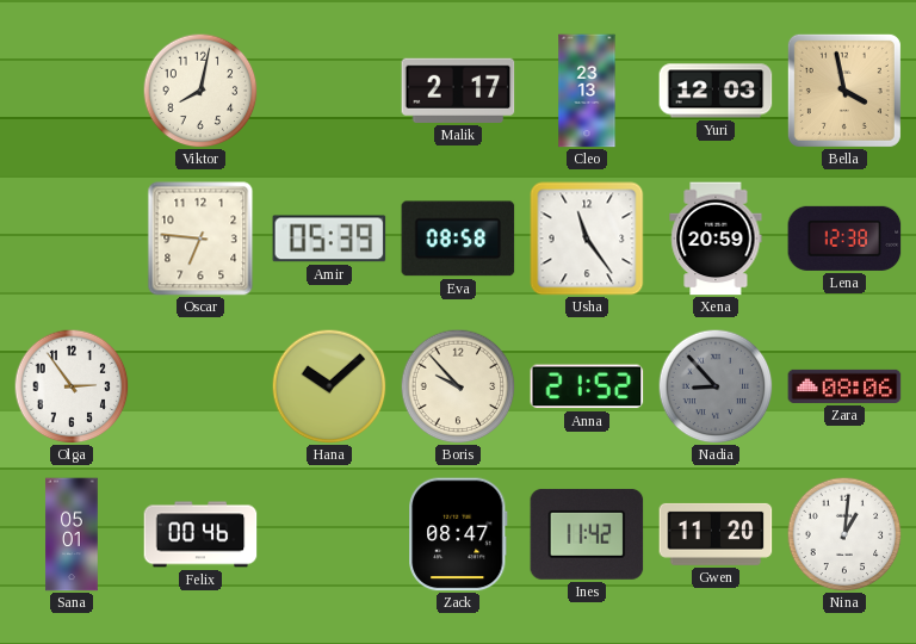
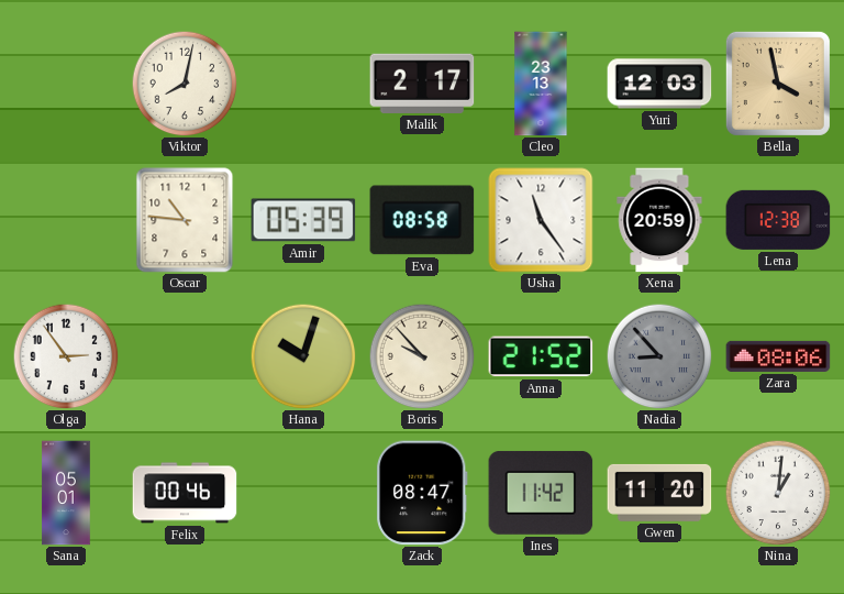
Oscar: 6:46 -> 10:46
Hana: 10:08 -> 10:03
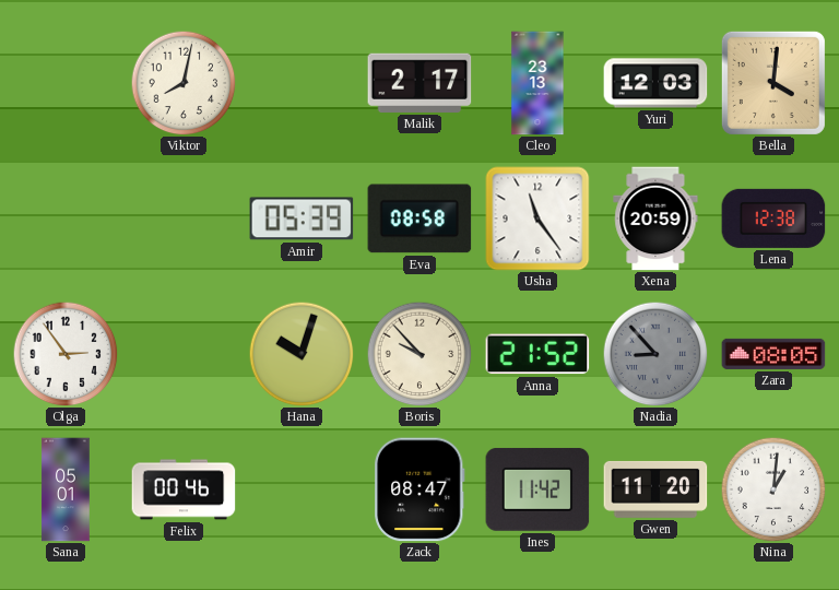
Bella: 3:58 -> 4:01
Oscar: 10:46 -> none
Zara: 08:06 -> 08:05
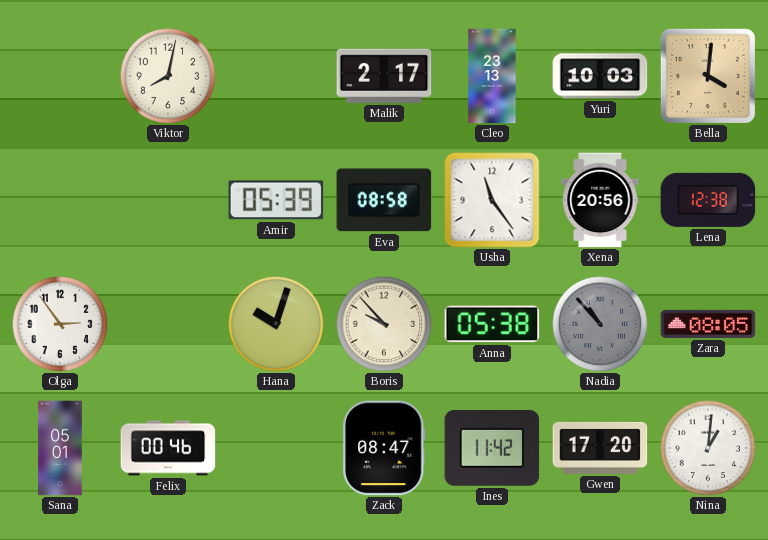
Yuri: 12:03 -> 10:03
Xena: 20:59 -> 20:56
Anna: 21:52 -> 05:38
Nadia: 8:53 -> 10:53
Gwen: 11:20 -> 17:20
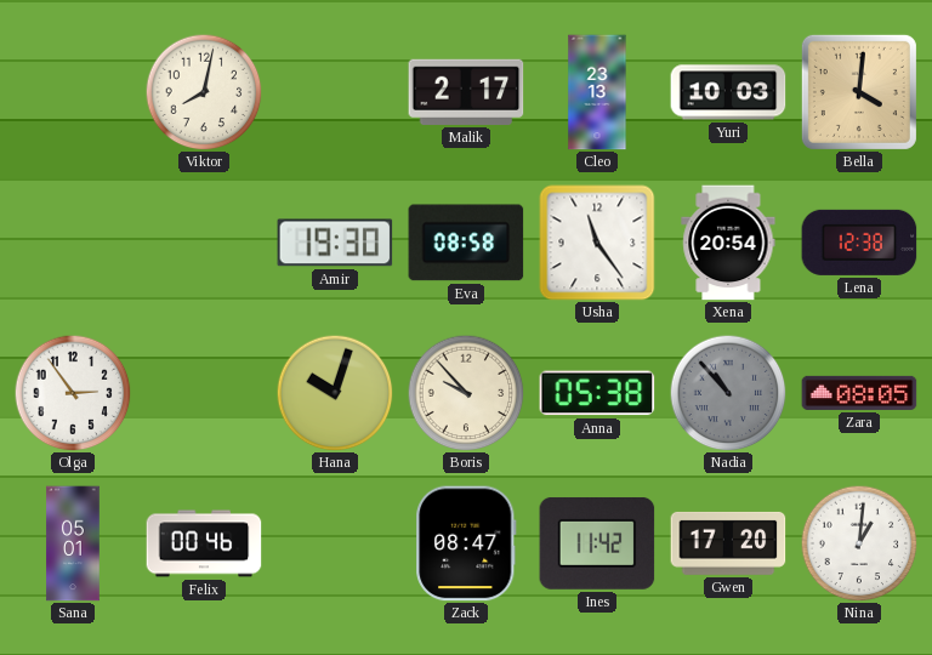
Amir: 05:39 -> 19:30
Xena: 20:56 -> 20:54
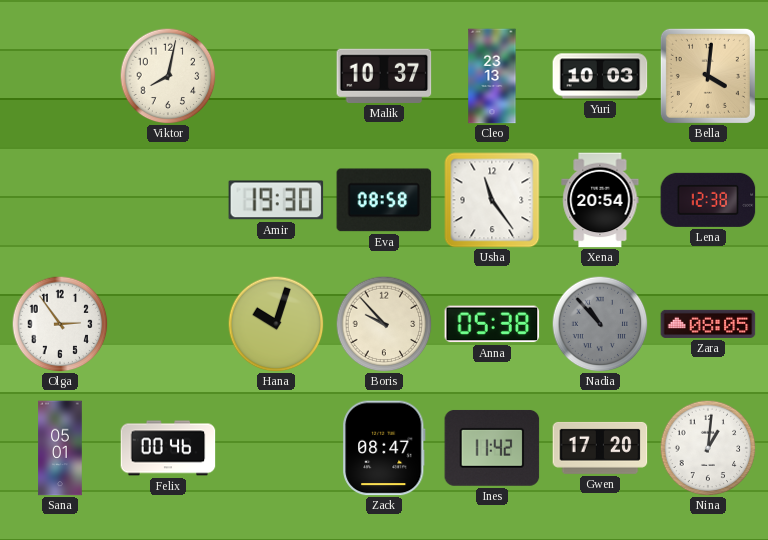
Malik: 2:17 -> 10:37
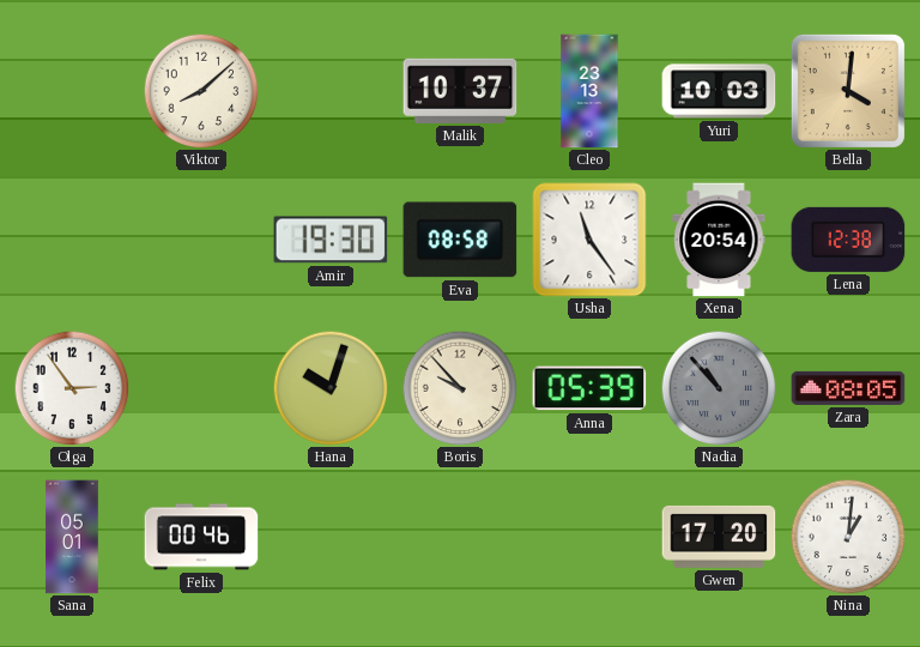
Viktor: 8:02 -> 8:08
Anna: 05:38 -> 05:39
Zack: 08:47 -> none
Ines: 11:42 -> none
